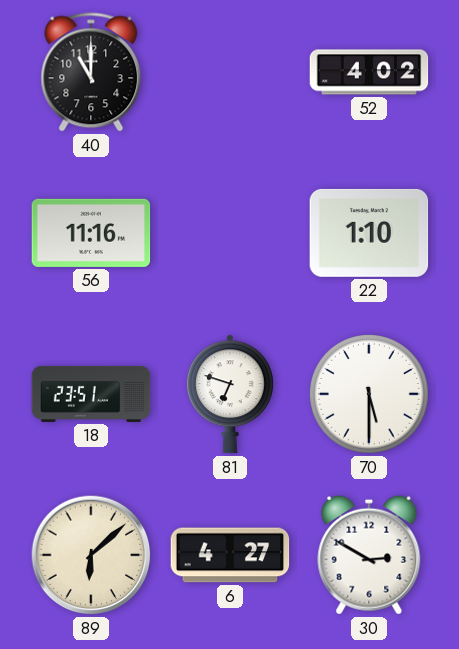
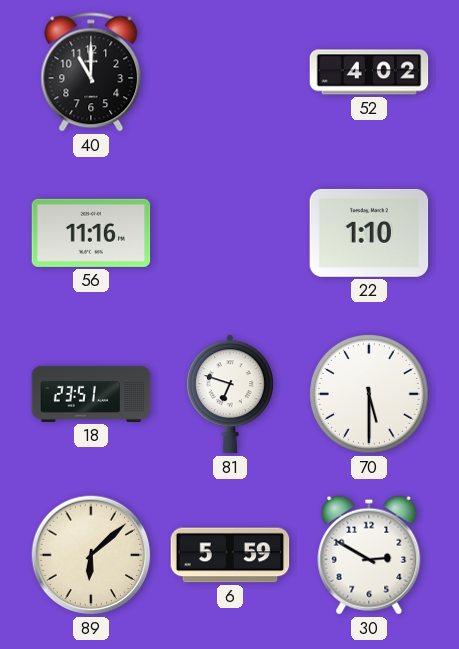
6: 4:27 -> 5:59
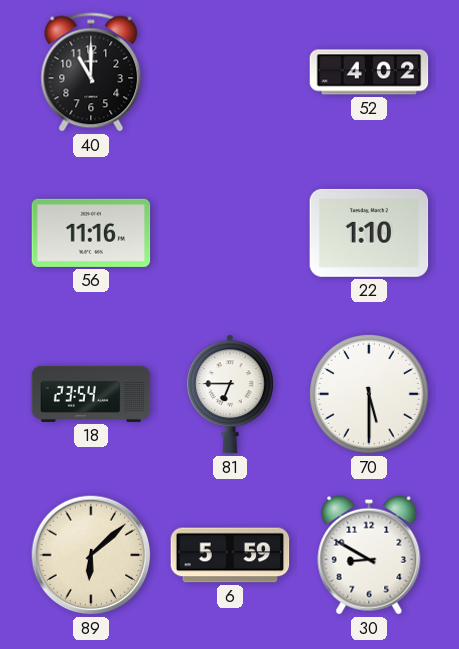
18: 23:51 -> 23:54
81: 6:48 -> 6:45
30: 2:50 -> 8:50
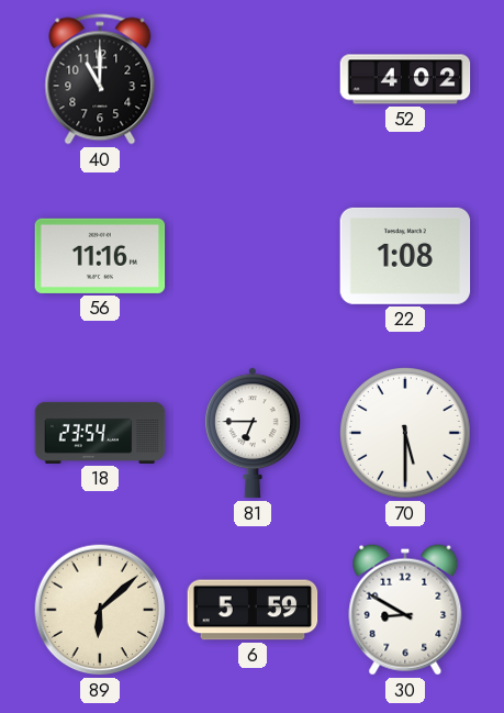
22: 1:10 -> 1:08
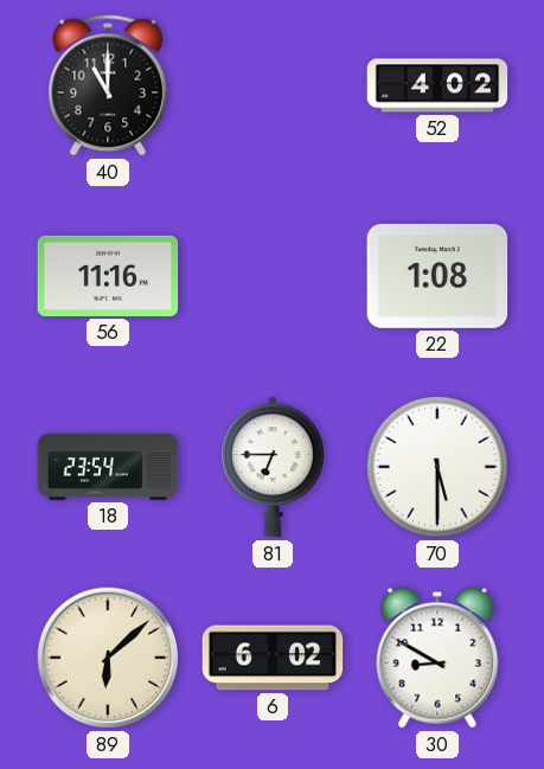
6: 5:59 -> 6:02
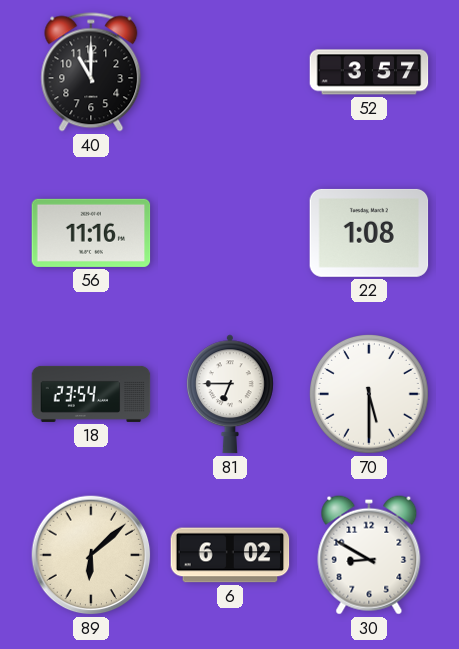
52: 4:02 -> 3:57
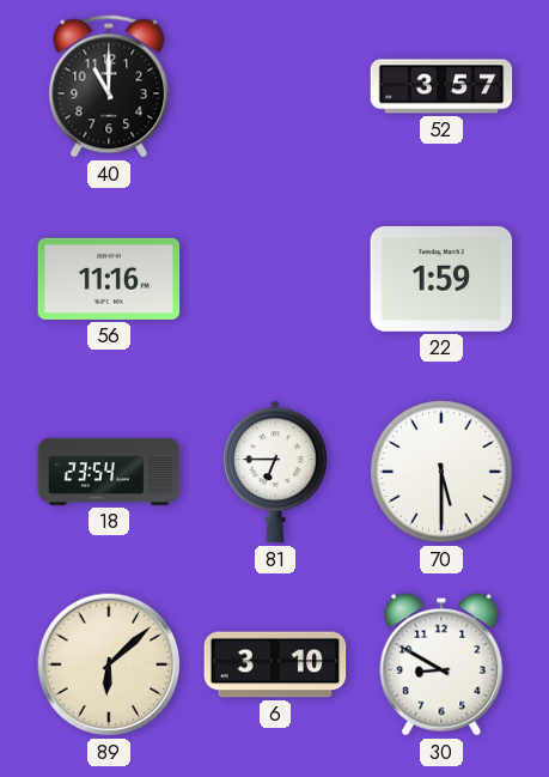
22: 1:08 -> 1:59
6: 6:02 -> 3:10
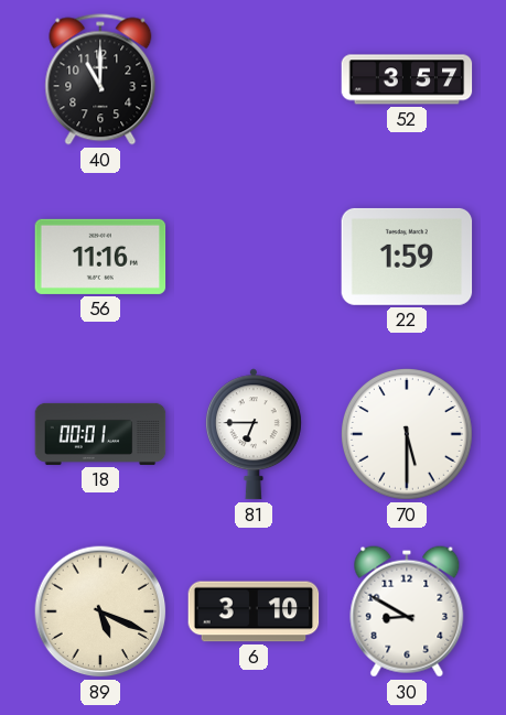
18: 23:54 -> 00:01
89: 6:08 -> 5:19
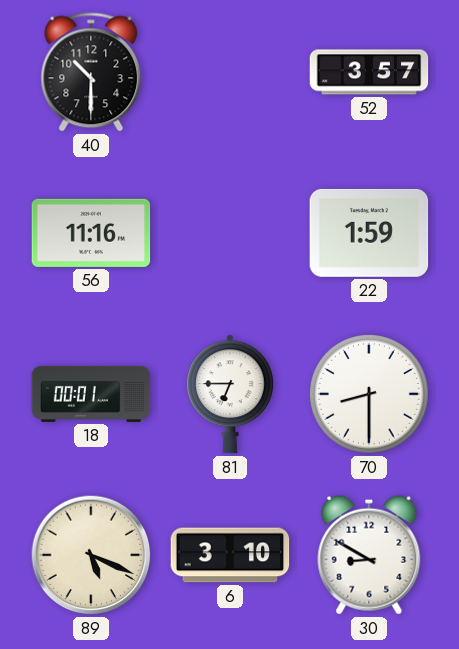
40: 11:00 -> 10:30
70: 5:30 -> 8:30
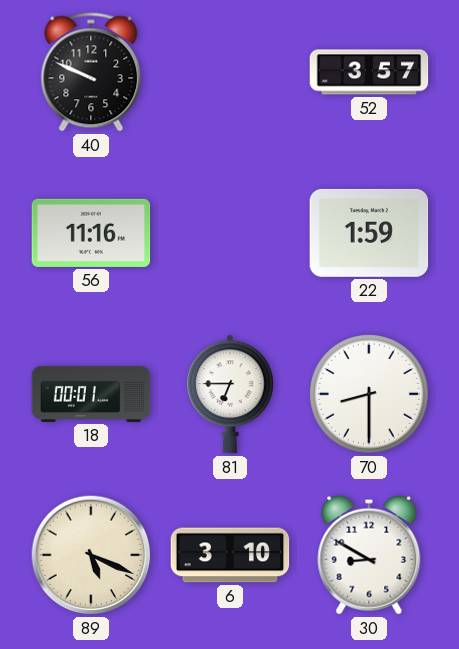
40: 10:30 -> 9:49
